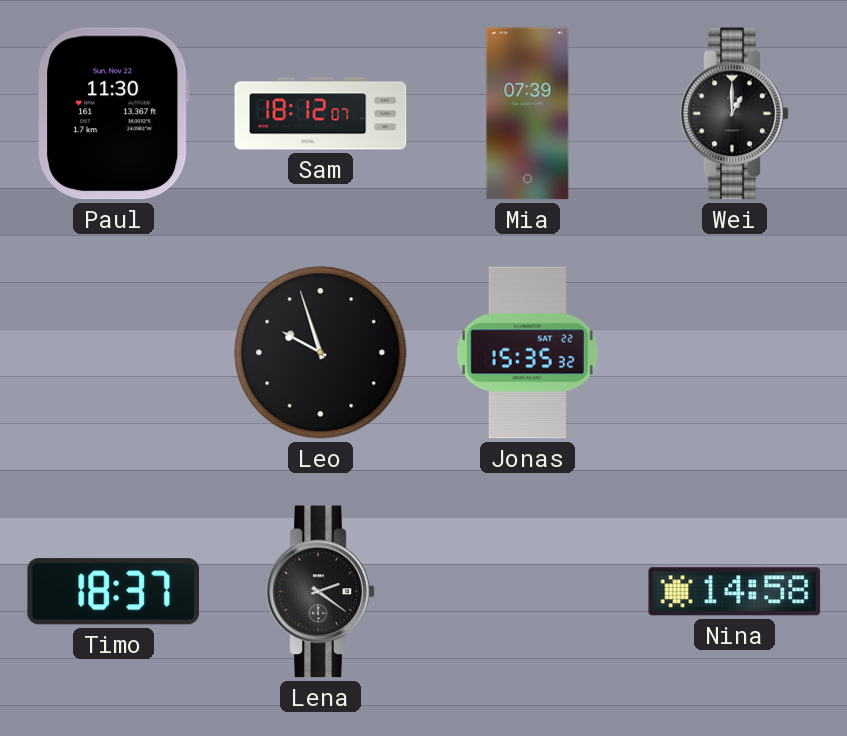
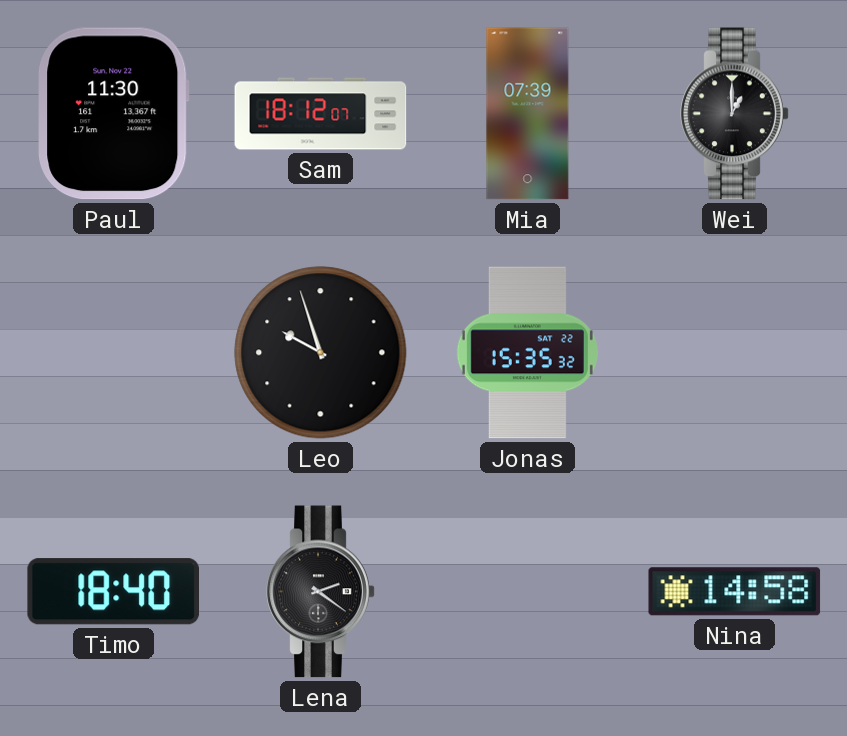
Timo: 18:37 -> 18:40
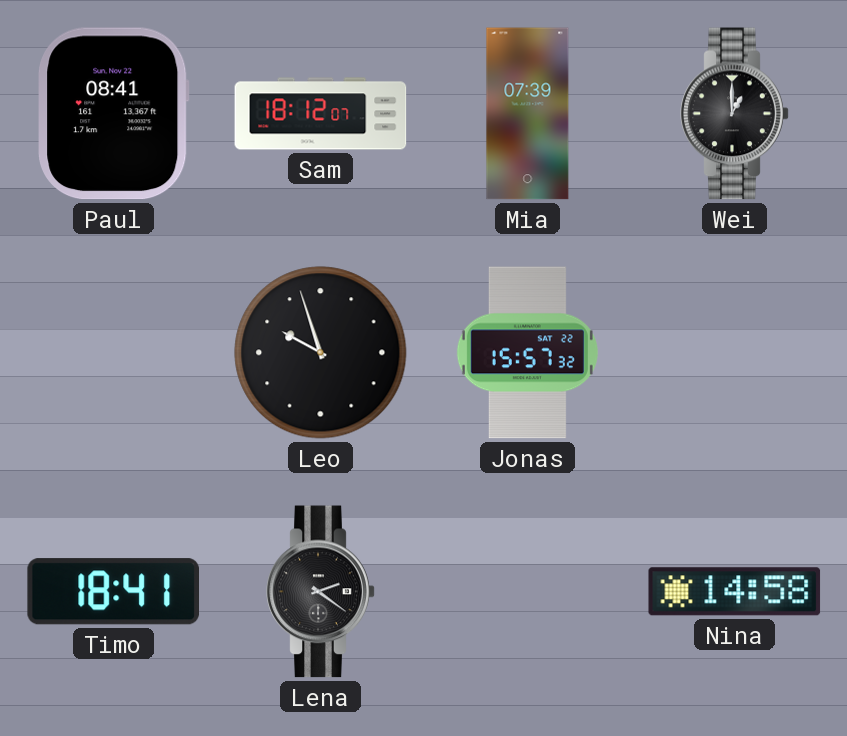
Paul: 11:30 -> 08:41
Jonas: 15:35 -> 15:57
Timo: 18:40 -> 18:41
